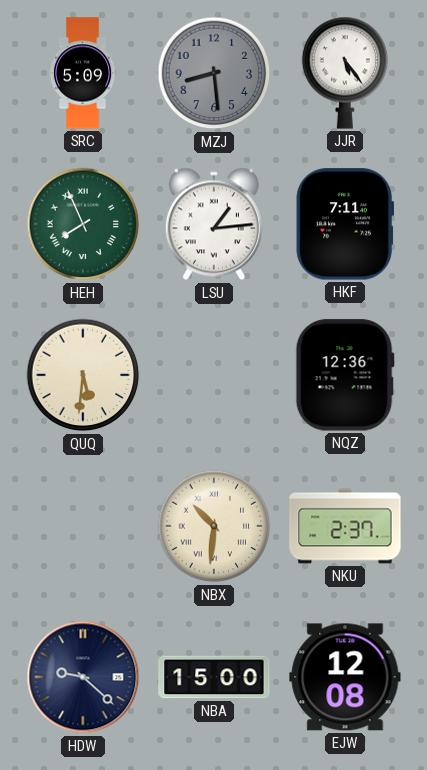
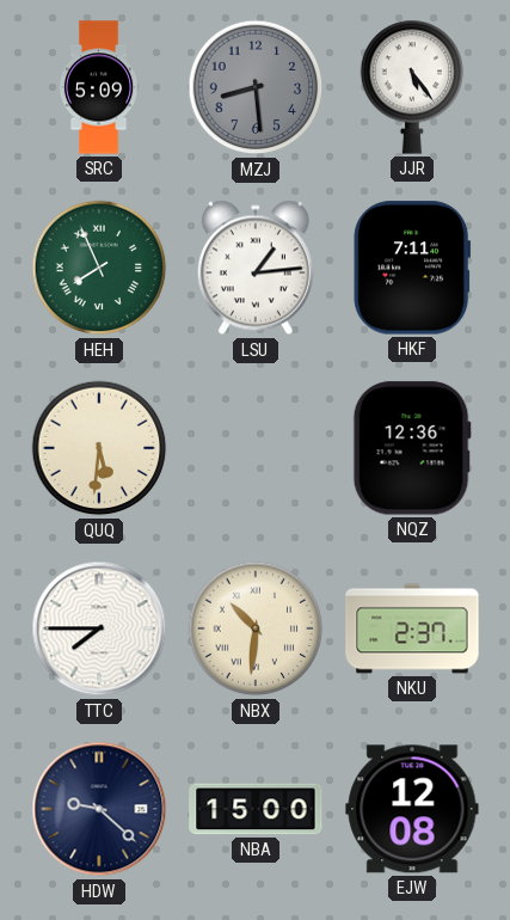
TTC: none -> 7:45
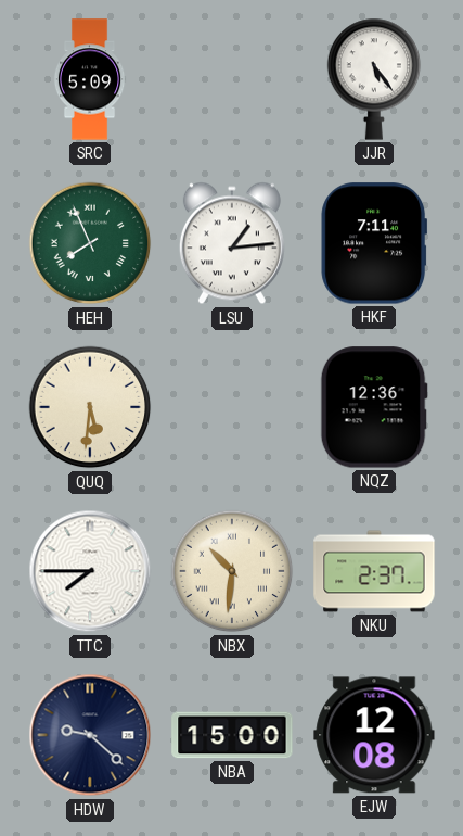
MZJ: 8:29 -> none
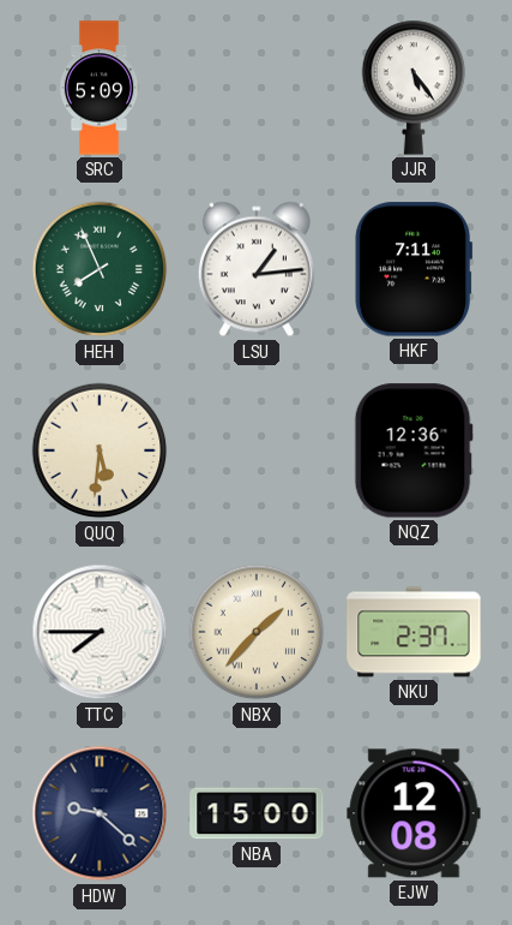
NBX: 10:31 -> 1:37
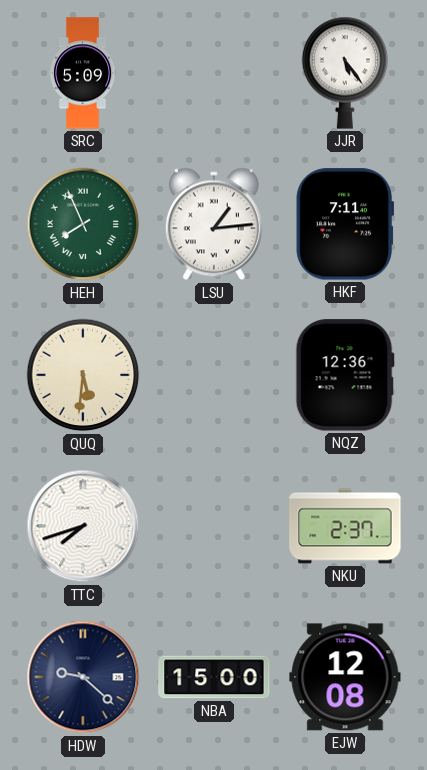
TTC: 7:45 -> 7:42
NBX: 1:37 -> none
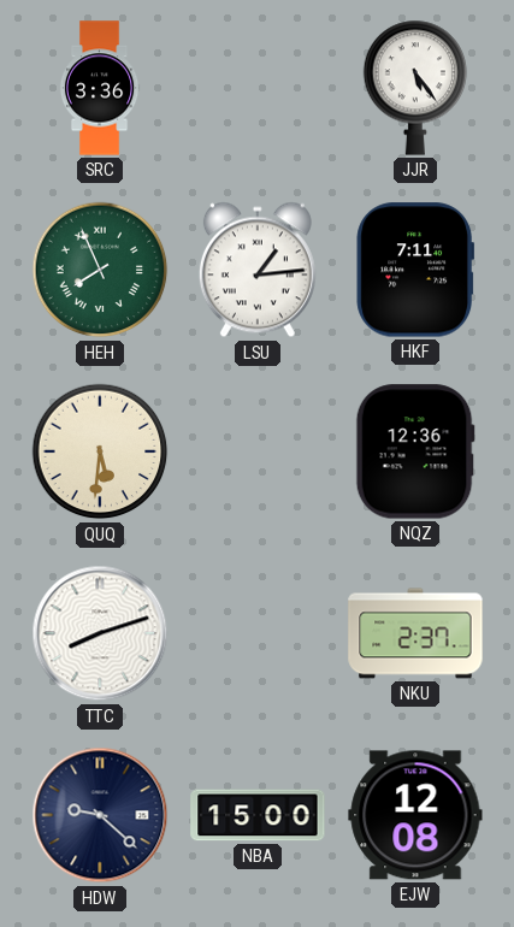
SRC: 5:09 -> 3:36
TTC: 7:42 -> 8:12
